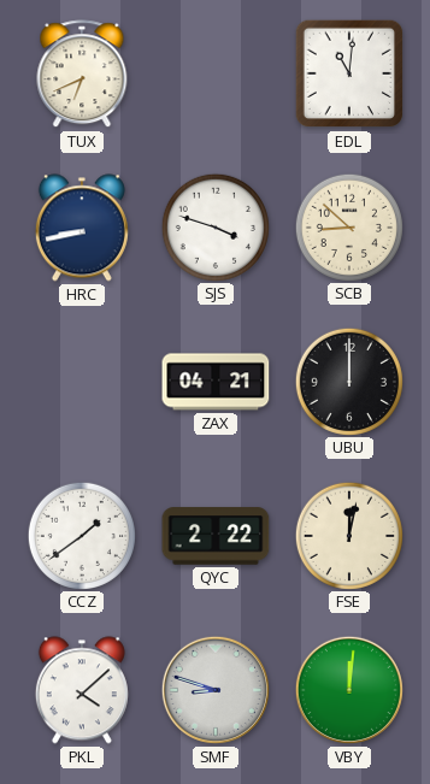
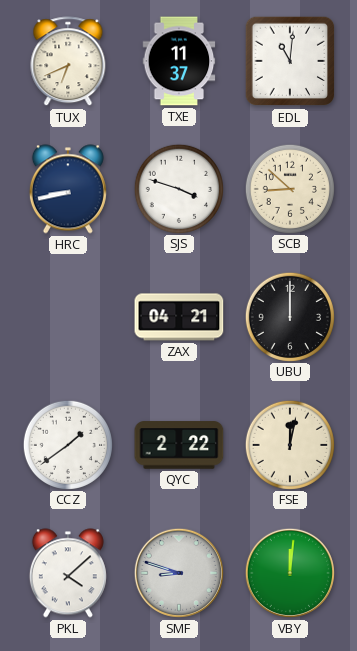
TXE: none -> 11:37
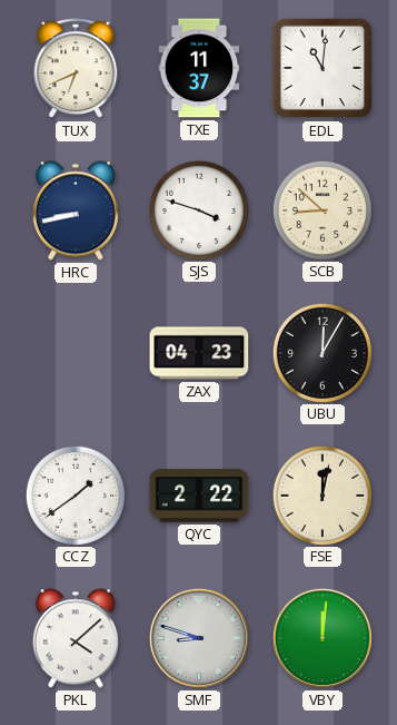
ZAX: 04:21 -> 04:23
UBU: 12:00 -> 12:05
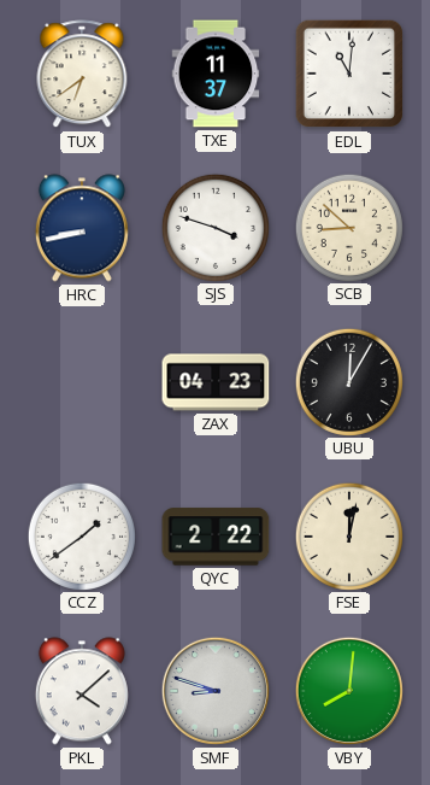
TUX: 6:41 -> 6:39
VBY: 12:01 -> 8:01
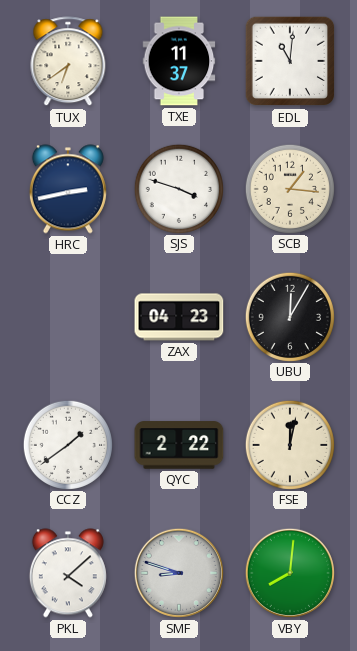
HRC: 8:43 -> 2:43
SCB: 8:52 -> 1:16
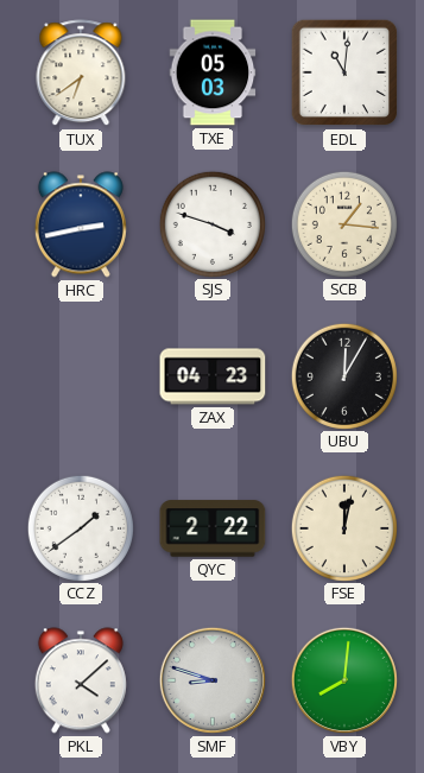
TXE: 11:37 -> 05:03
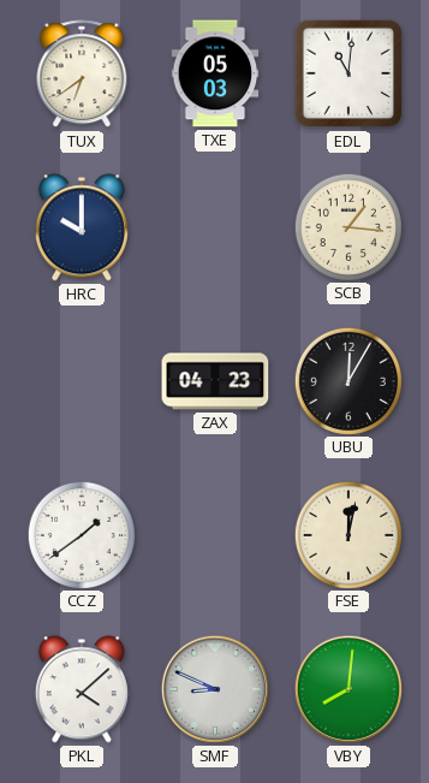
HRC: 2:43 -> 10:00
SJS: 3:48 -> none
QYC: 2:22 -> none
SMF: 8:48 -> 8:49
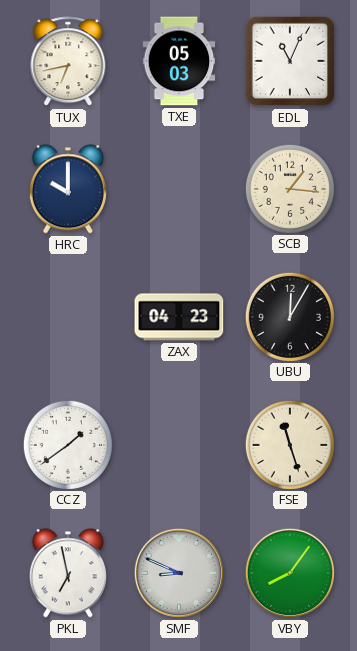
TUX: 6:39 -> 6:43
EDL: 11:01 -> 11:04
FSE: 12:02 -> 11:27
PKL: 4:08 -> 6:58
VBY: 8:01 -> 8:06
